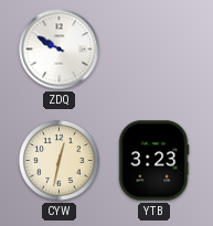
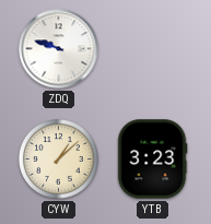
ZDQ: 9:50 -> 9:48
CYW: 12:32 -> 1:08
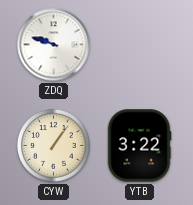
CYW: 1:08 -> 1:06
YTB: 3:23 -> 3:22
